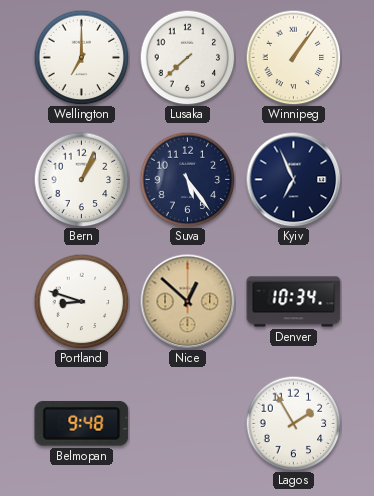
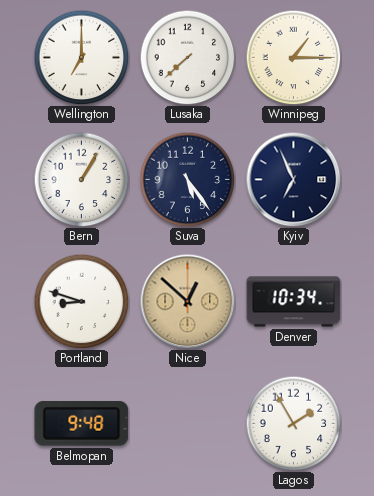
Winnipeg: 1:06 -> 1:15
Bern: 1:04 -> 1:05
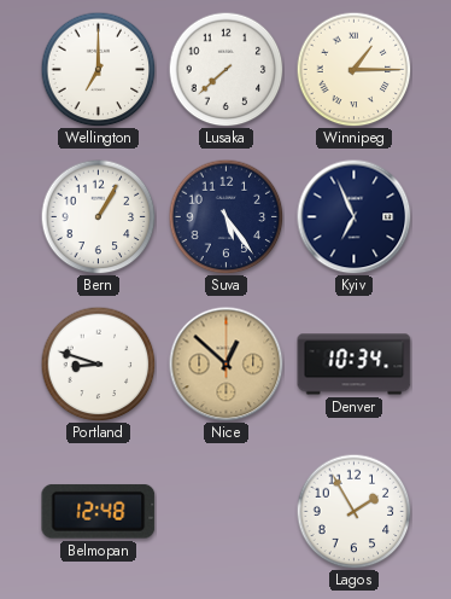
Belmopan: 9:48 -> 12:48
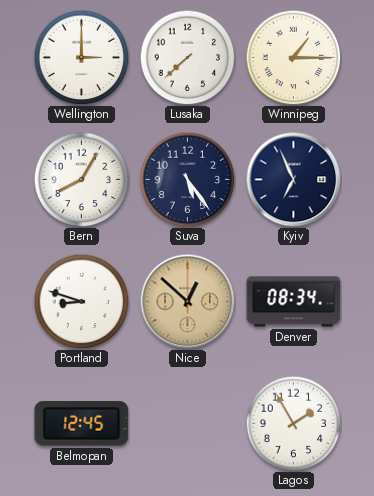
Wellington: 7:00 -> 3:00
Bern: 1:05 -> 8:05
Denver: 10:34 -> 08:34
Belmopan: 12:48 -> 12:45
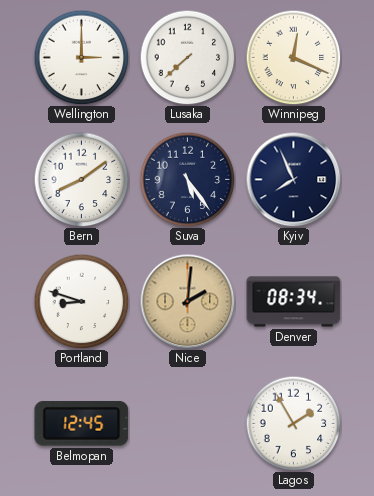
Winnipeg: 1:15 -> 12:19
Bern: 8:05 -> 8:09
Kyiv: 6:56 -> 7:56
Nice: 12:52 -> 2:01
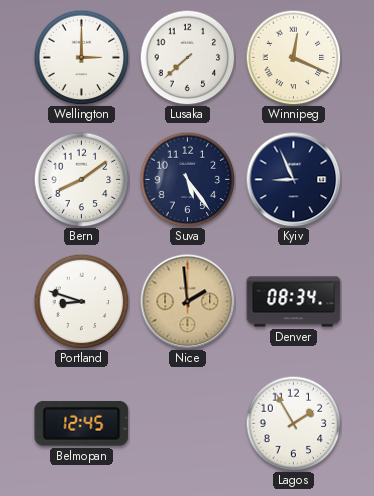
Kyiv: 7:56 -> 8:56
Nice: 2:01 -> 1:59
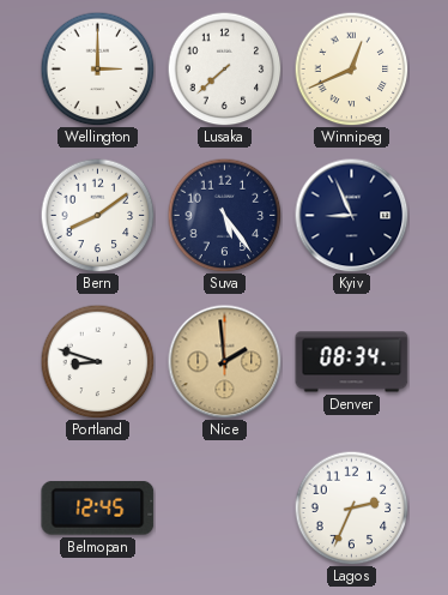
Winnipeg: 12:19 -> 12:41
Lagos: 1:55 -> 2:34
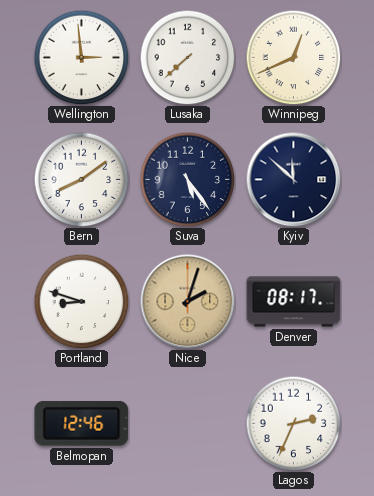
Wellington: 3:00 -> 2:59
Kyiv: 8:56 -> 11:52
Nice: 1:59 -> 2:03
Denver: 08:34 -> 08:17
Belmopan: 12:45 -> 12:46
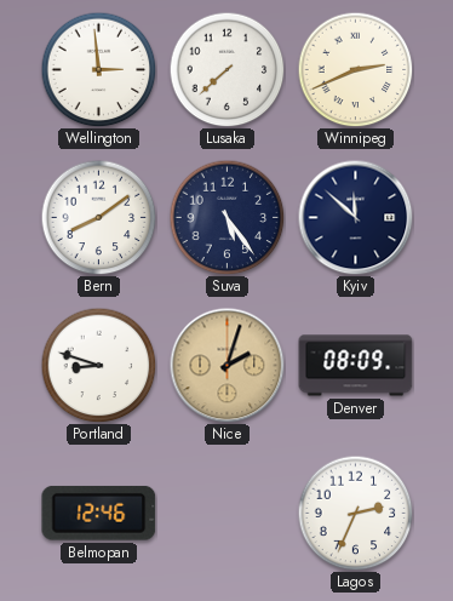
Winnipeg: 12:41 -> 2:41
Denver: 08:17 -> 08:09
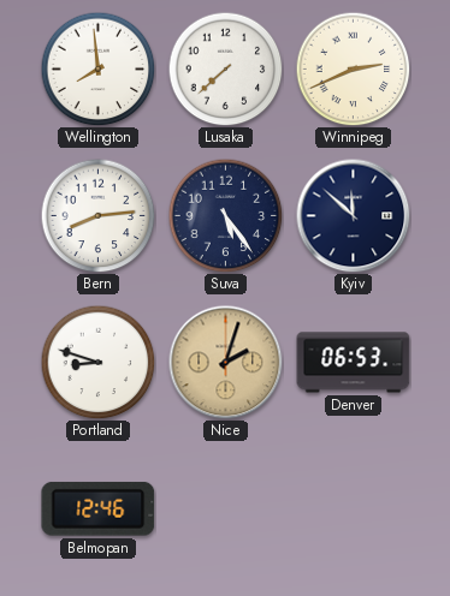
Wellington: 2:59 -> 7:59
Bern: 8:09 -> 8:14
Denver: 08:09 -> 06:53
Lagos: 2:34 -> none
